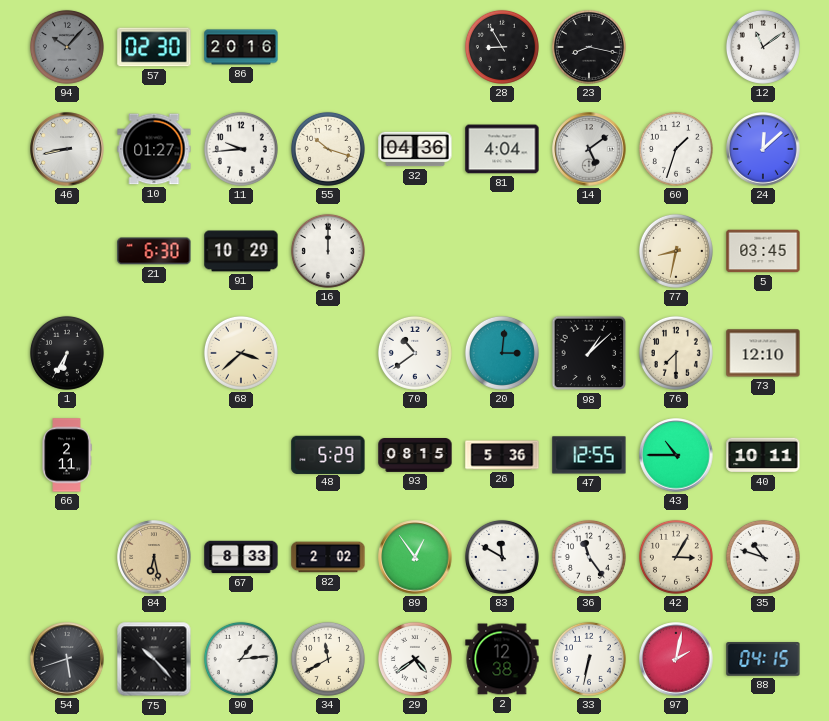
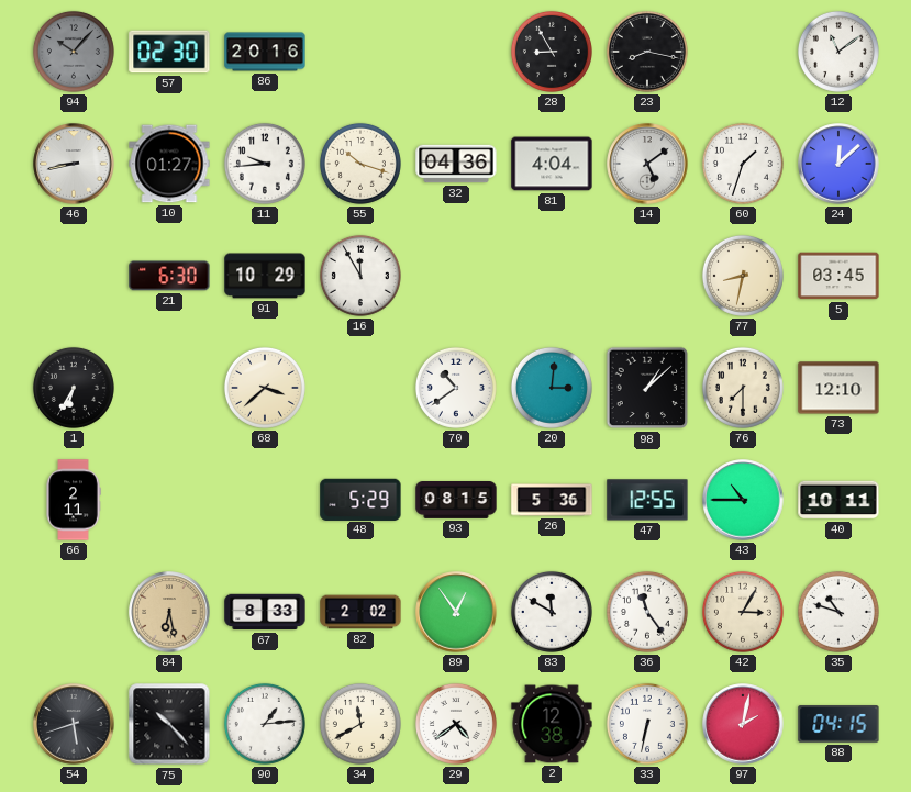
16: 12:00 -> 11:55
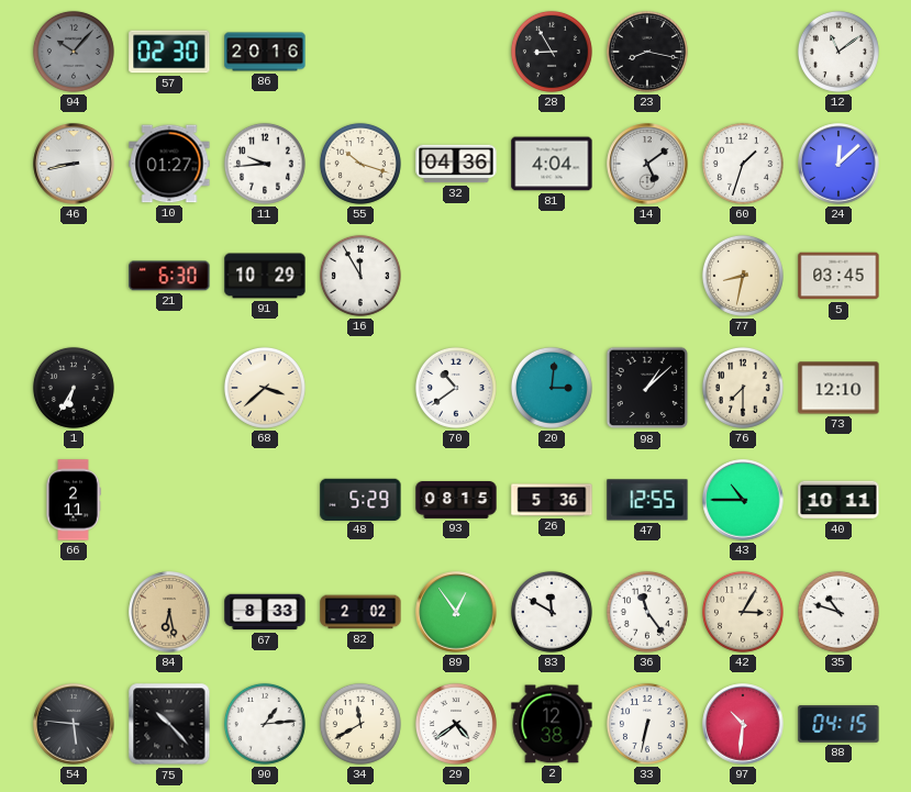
54: 5:42 -> 5:46
97: 2:02 -> 10:31
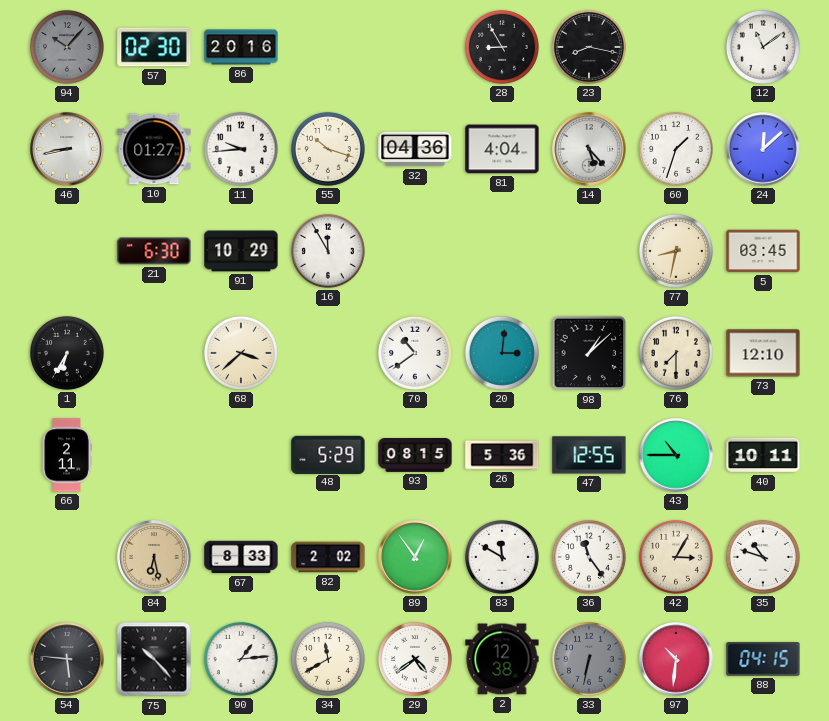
14: 5:09 -> 5:23
33 dial: white -> grey
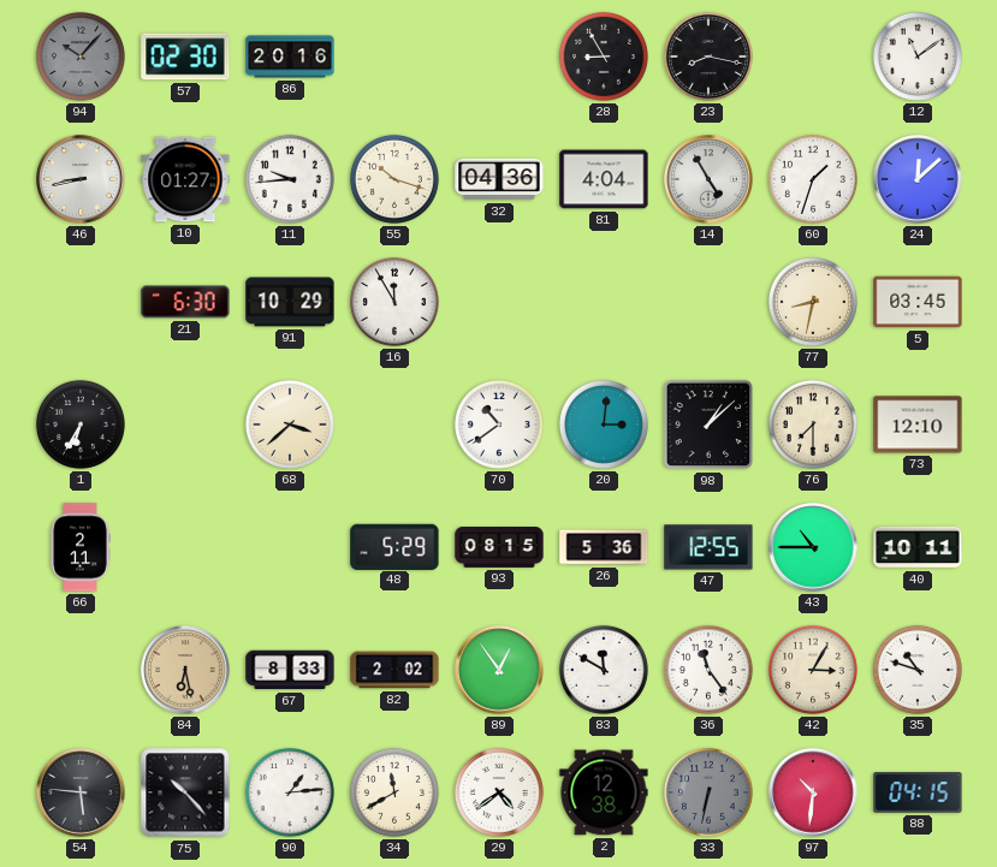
14: 5:23 -> 4:55
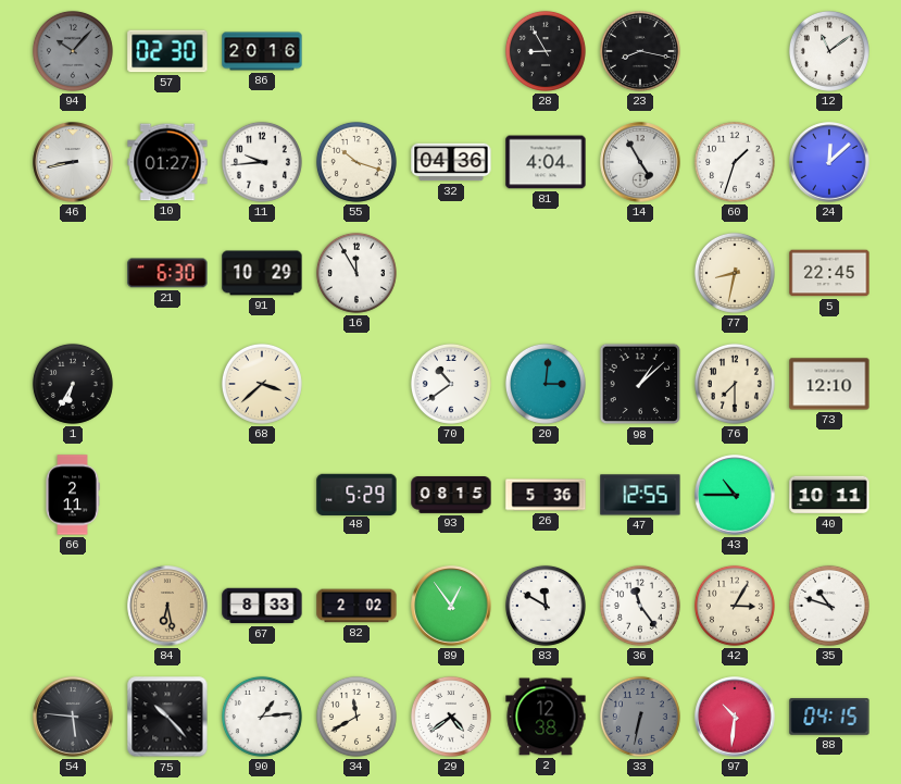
5: 03:45 -> 22:45
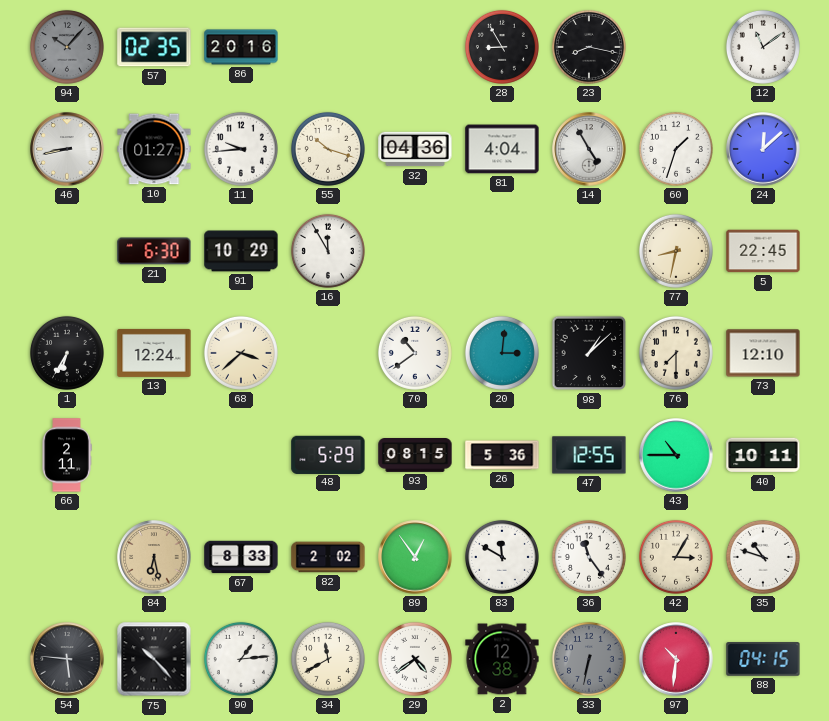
57: 02:30 -> 02:35
13: none -> 12:24
